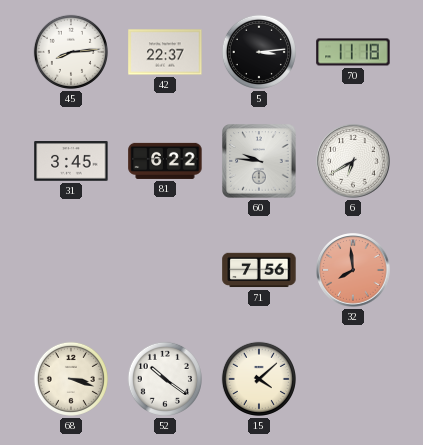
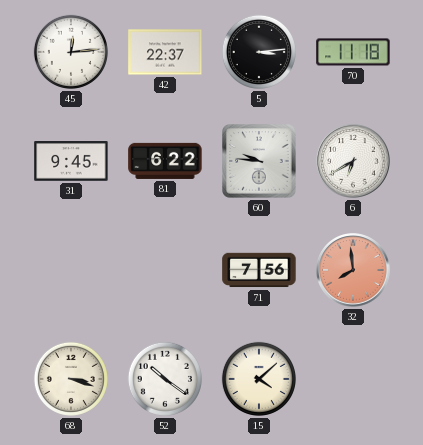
45: 8:14 -> 12:14
31: 3:45 -> 9:45
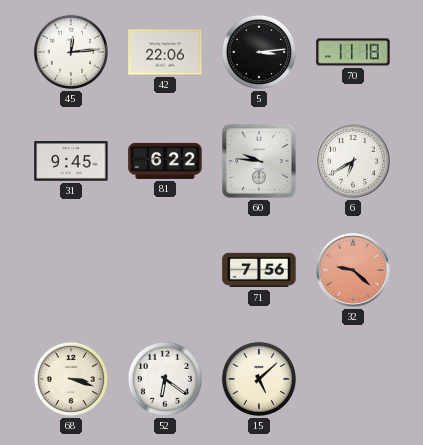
42: 22:37 -> 22:06
32: 7:59 -> 9:22
52: 10:21 -> 6:21
15: 4:08 -> 5:08
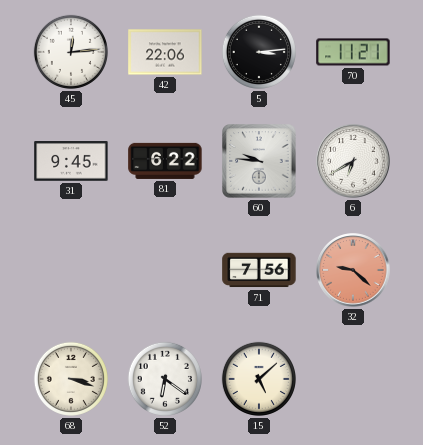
70: 11:18 -> 11:21
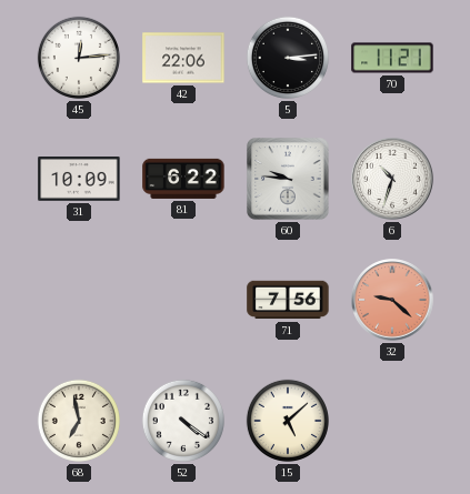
31: 9:45 -> 10:09
6: 6:40 -> 10:33
68: 3:18 -> 6:58
52: 6:21 -> 4:21
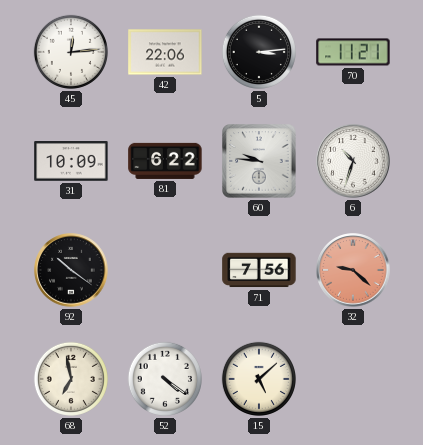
92: none -> 10:21
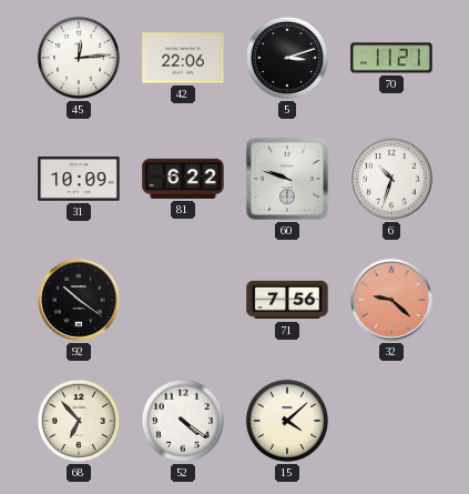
5: 3:14 -> 3:12
60: 9:46 -> 9:48
68: 6:58 -> 6:53
15: 5:08 -> 4:08
